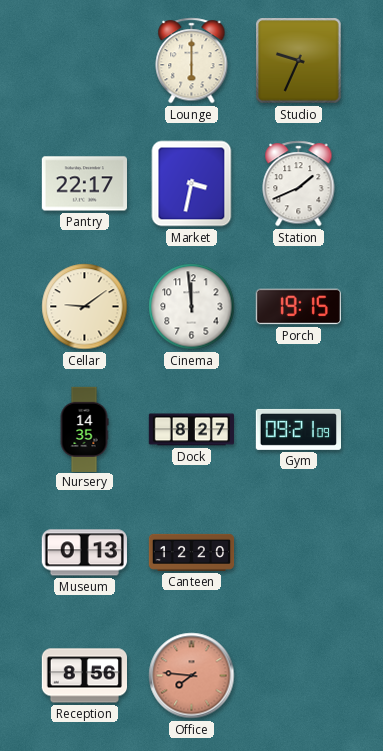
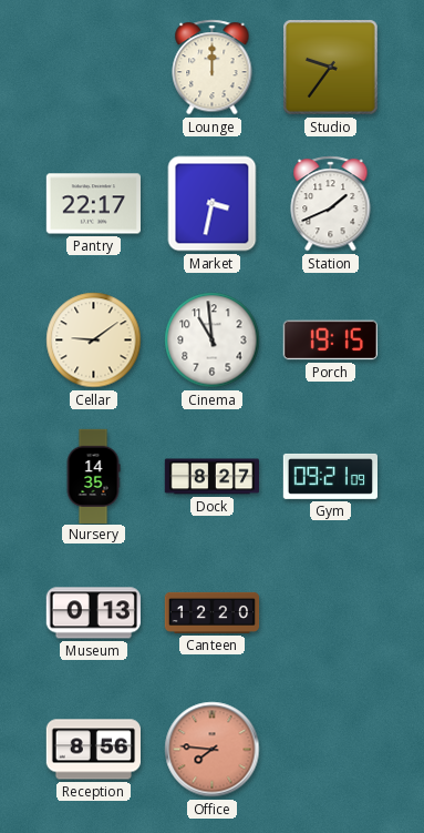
Lounge: 6:00 -> 12:00
Studio: 9:34 -> 9:36
Cinema: 11:59 -> 10:59
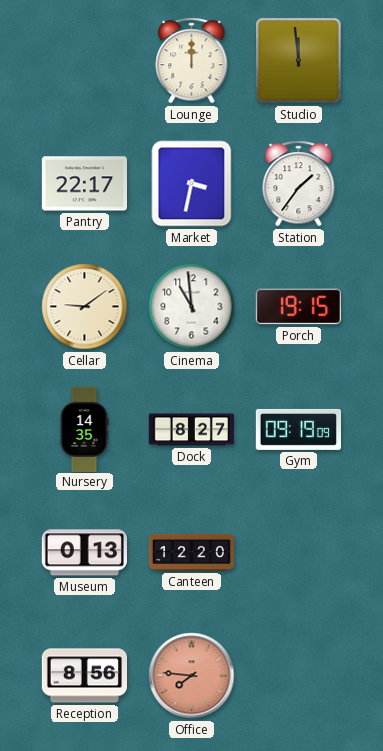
Studio: 9:36 -> 11:59
Station: 1:41 -> 1:36
Gym: 09:21 -> 09:19
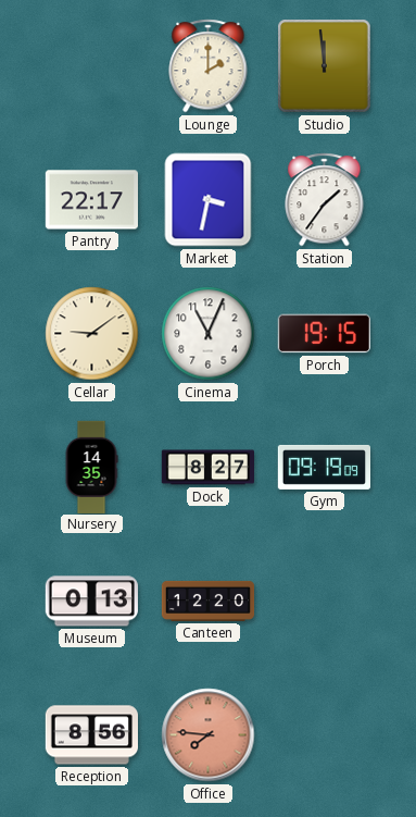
Lounge: 12:00 -> 2:00
Cinema: 10:59 -> 11:04
